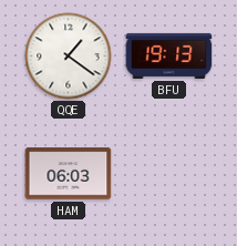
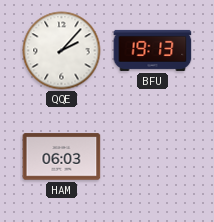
QQE: 1:21 -> 2:07
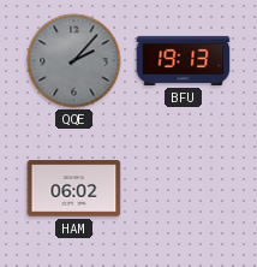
QQE dial: white -> grey
HAM: 06:03 -> 06:02
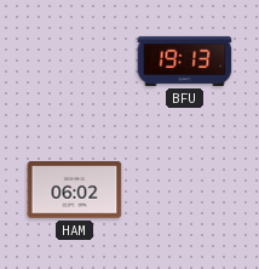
QQE: 2:07 -> none
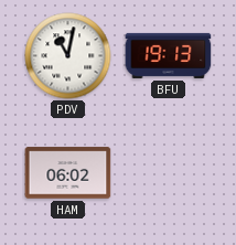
PDV: none -> 11:02
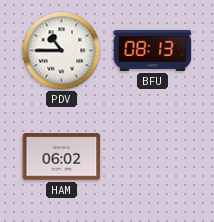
PDV: 11:02 -> 10:45
BFU: 19:13 -> 08:13
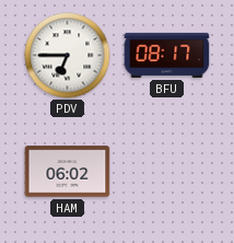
PDV: 10:45 -> 6:45
BFU: 08:13 -> 08:17
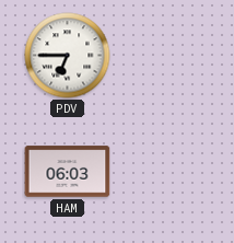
BFU: 08:17 -> none
HAM: 06:02 -> 06:03
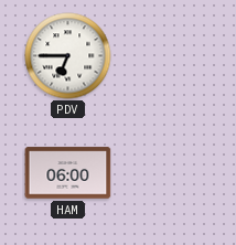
HAM: 06:03 -> 06:00
